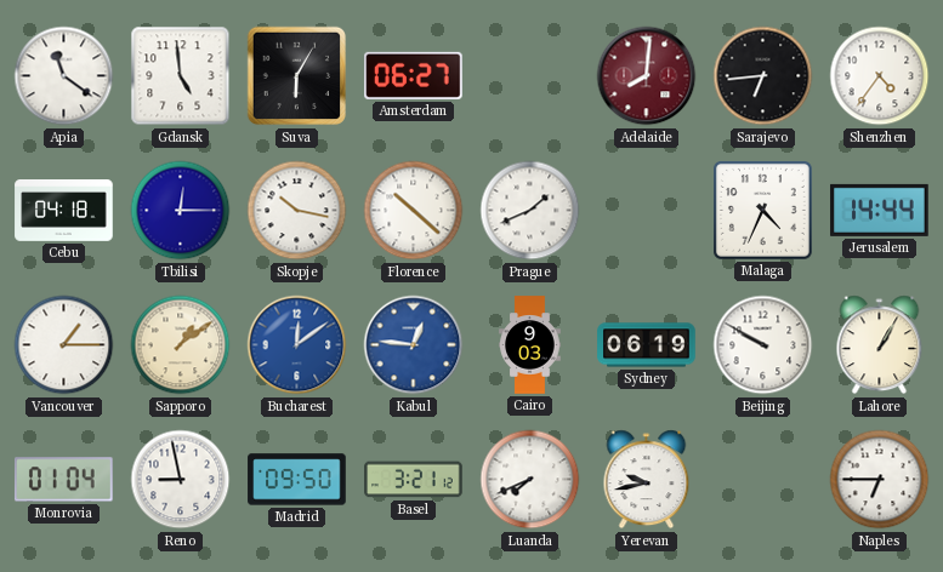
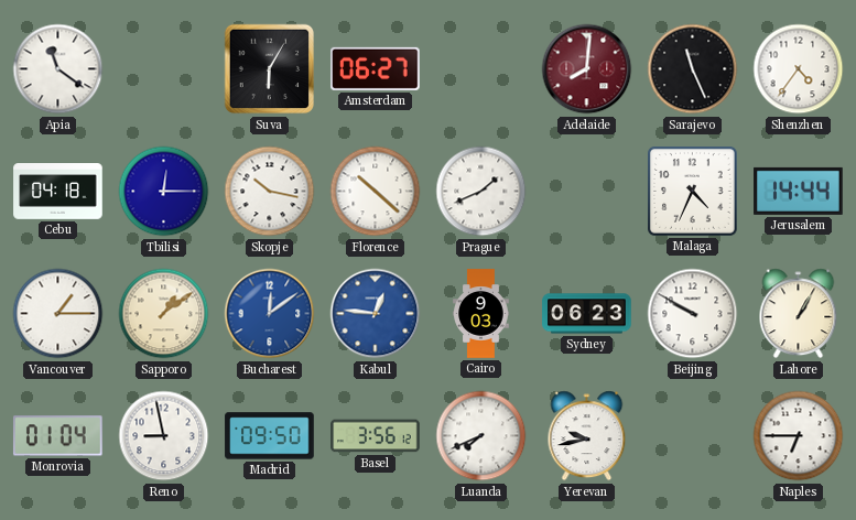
Gdansk: 4:59 -> none
Sarajevo: 6:44 -> 11:26
Sydney: 06:19 -> 06:23
Basel: 3:21 -> 3:56
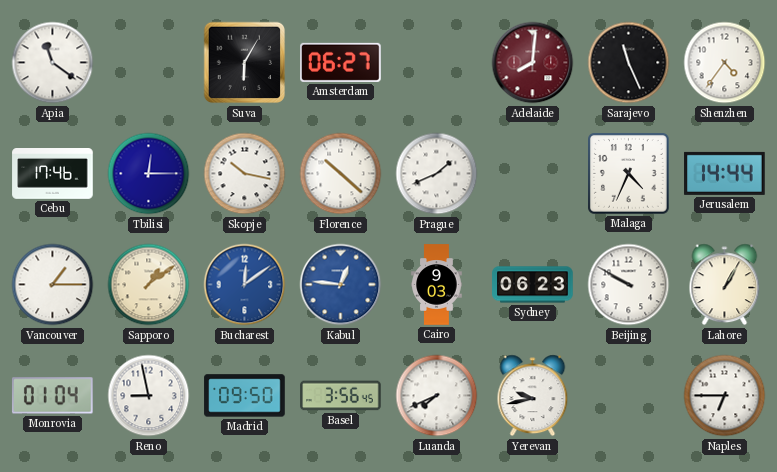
Cebu: 04:18 -> 17:46
Basel: 3:56:12 -> 3:56:45
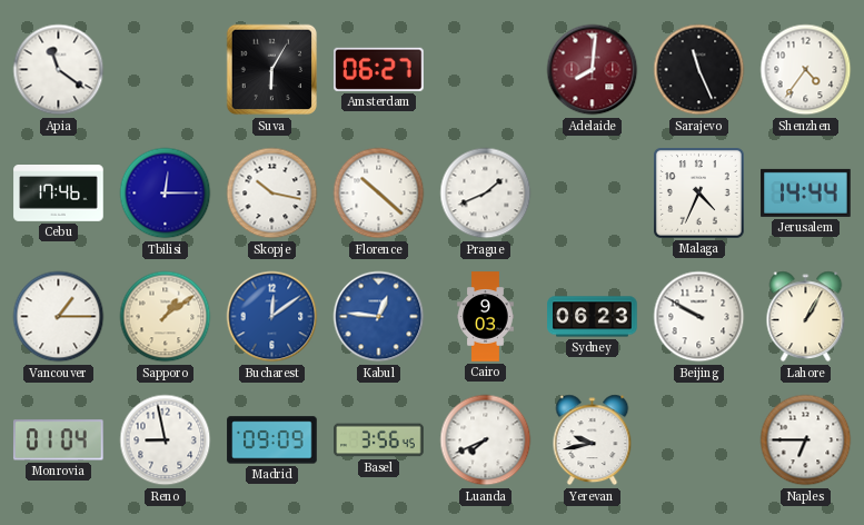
Madrid: 09:50 -> 09:09
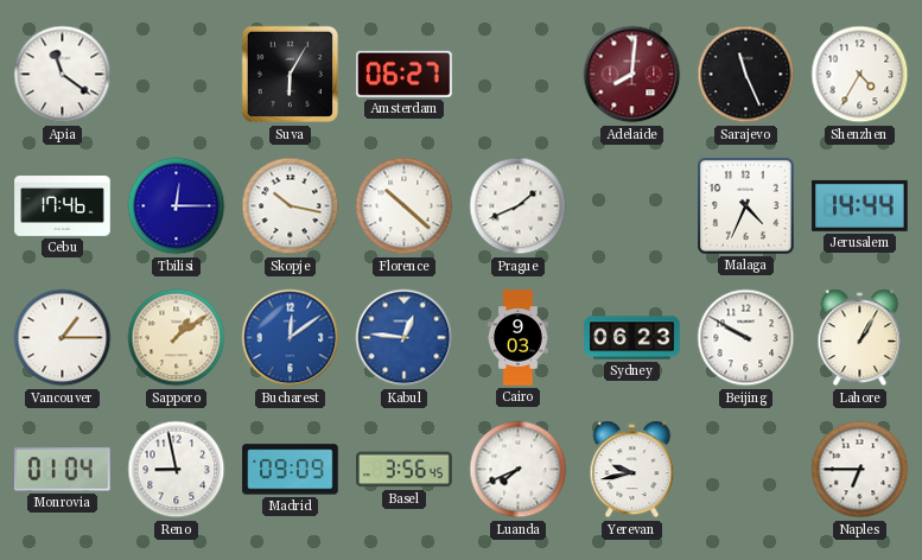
Shenzhen: 4:36 -> 4:35
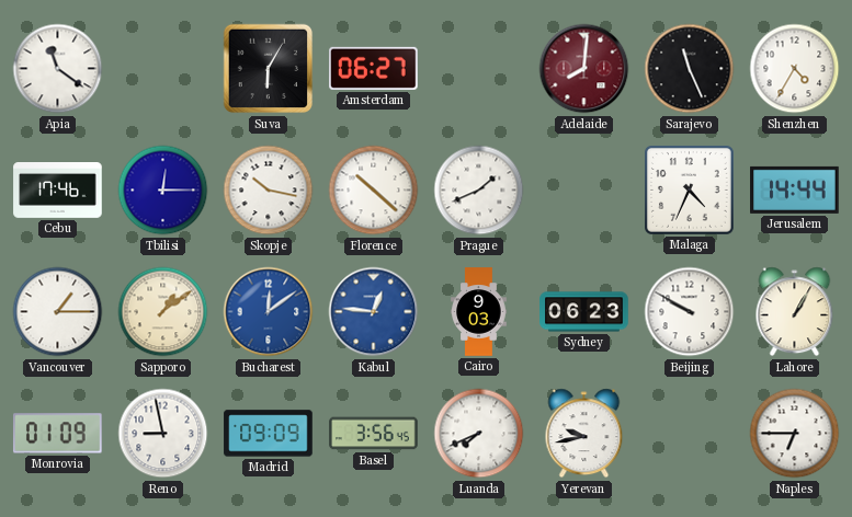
Monrovia: 01:04 -> 01:09
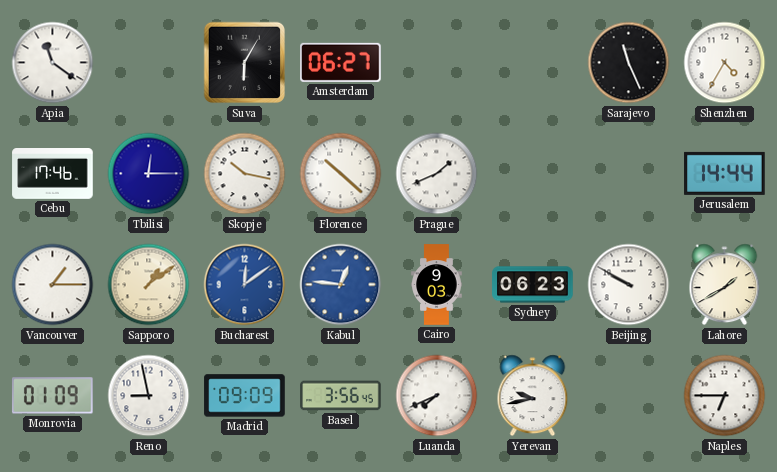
Adelaide: 8:01 -> none
Malaga: 4:34 -> none
Lahore: 1:05 -> 1:40
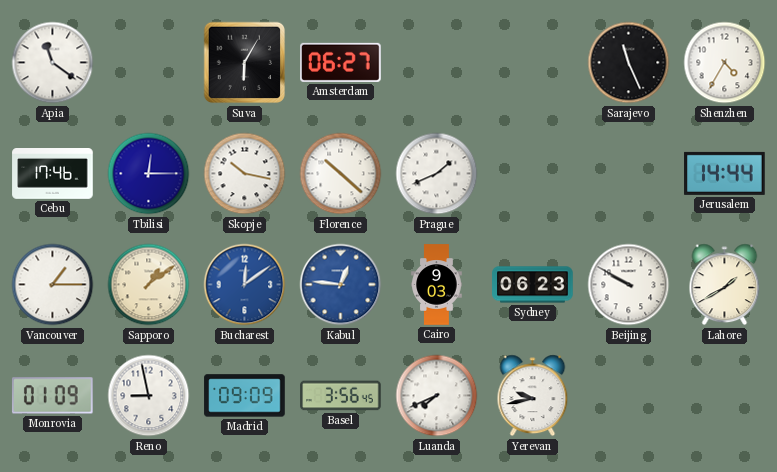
Naples: 6:45 -> none
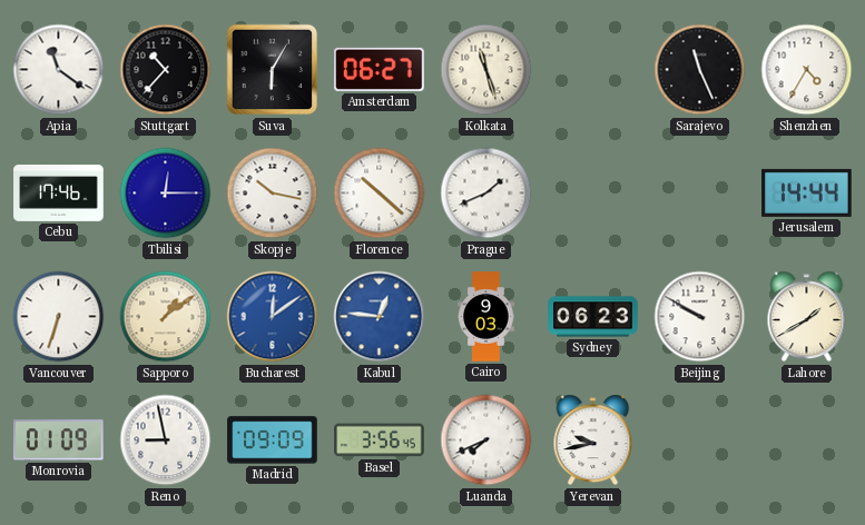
Stuttgart: none -> 10:37
Kolkata: none -> 11:27
Vancouver: 1:15 -> 6:33
